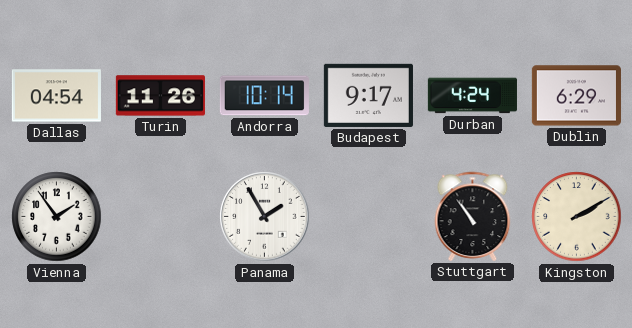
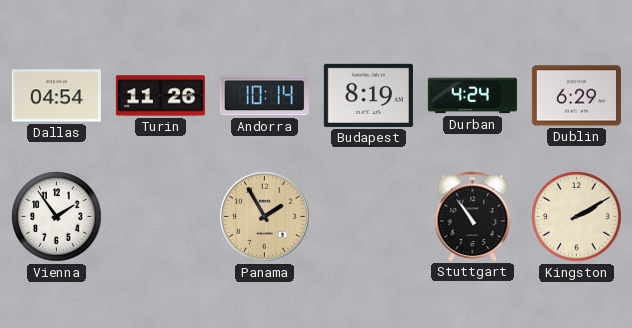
Budapest: 9:17 -> 8:19
Panama dial: white -> champagne
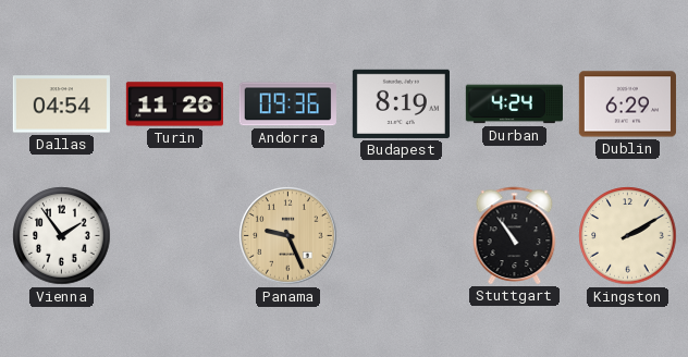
Andorra: 10:14 -> 09:36
Panama: 1:55 -> 9:26
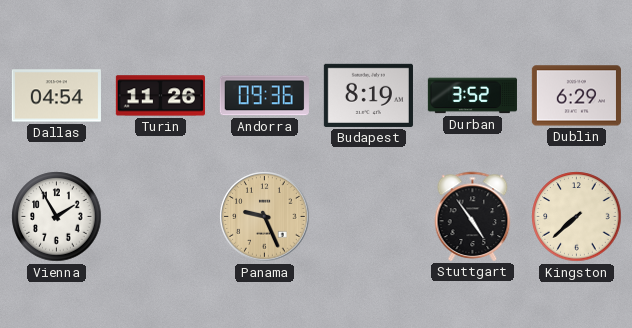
Durban: 4:24 -> 3:52
Vienna: 1:54 -> 1:55
Stuttgart: 10:54 -> 4:54
Kingston: 2:10 -> 7:38
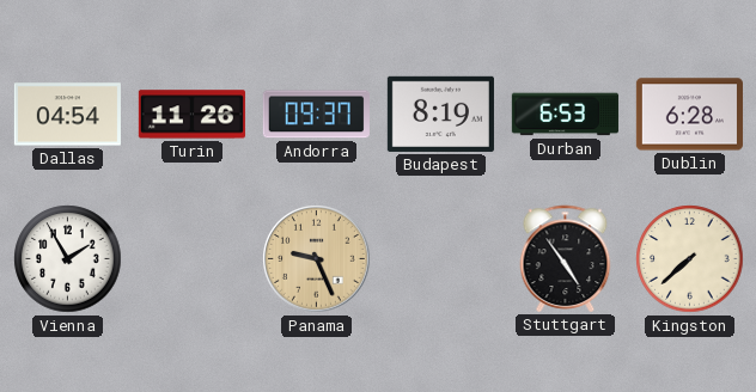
Andorra: 09:36 -> 09:37
Durban: 3:52 -> 6:53
Dublin: 6:29 -> 6:28
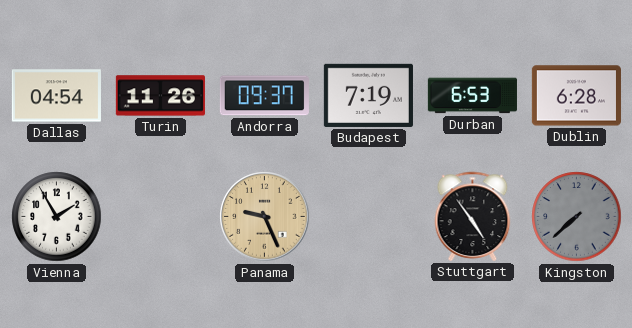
Budapest: 8:19 -> 7:19
Kingston dial: cream -> grey
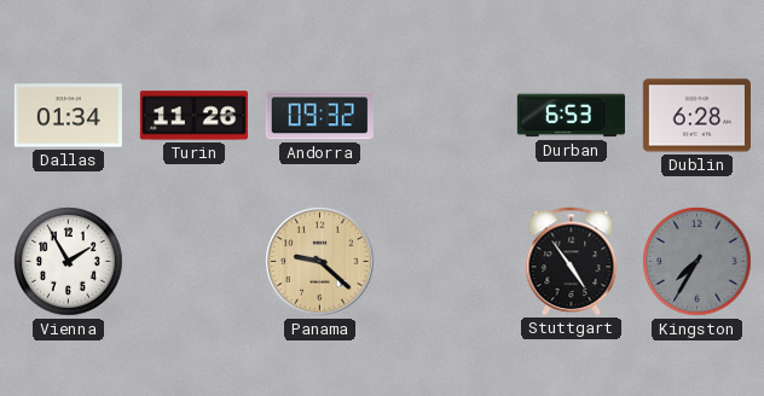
Dallas: 04:54 -> 01:34
Andorra: 09:37 -> 09:32
Budapest: 7:19 -> none
Panama: 9:26 -> 9:22
Kingston: 7:38 -> 7:35
